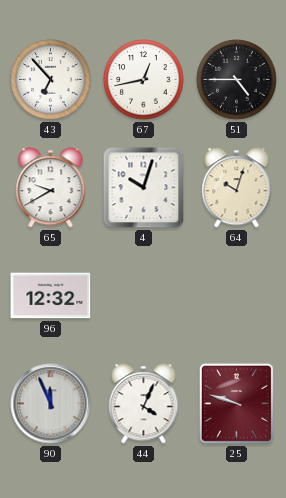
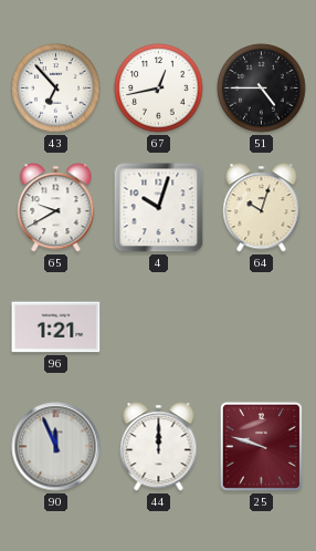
96: 12:32 -> 1:21
44: 4:04 -> 12:00
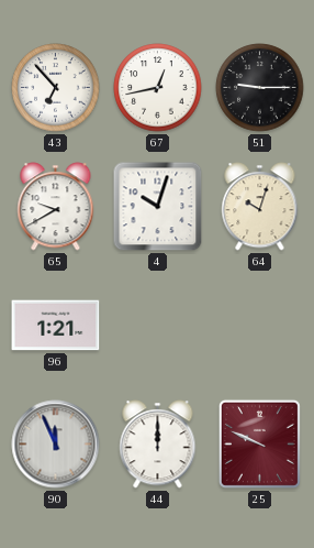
51: 4:45 -> 9:15
25: 9:48 -> 9:49
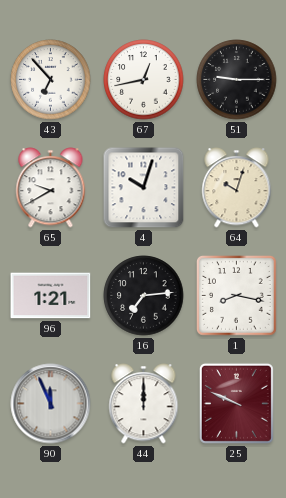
16: none -> 7:14
1: none -> 8:17
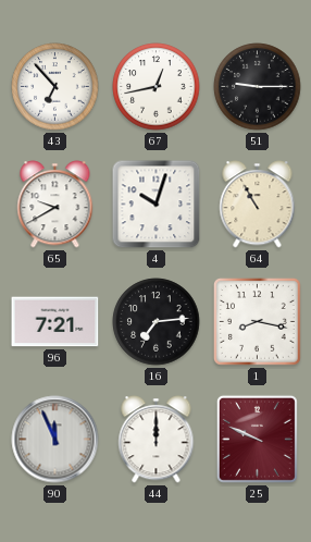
64: 10:03 -> 10:55
96: 1:21 -> 7:21
